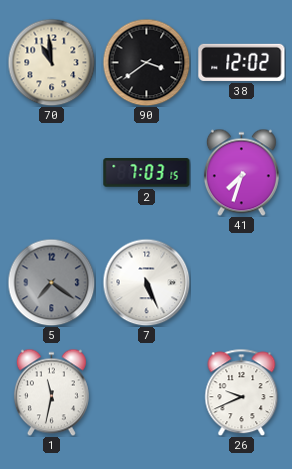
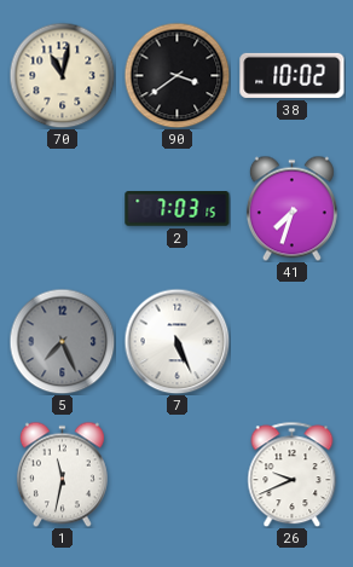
70: 10:59 -> 11:02
38: 12:02 -> 10:02
5: 7:21 -> 7:26
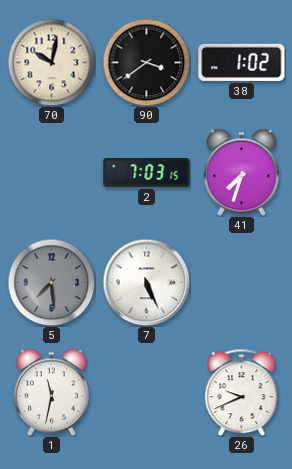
70: 11:02 -> 10:02
38: 10:02 -> 1:02
5: 7:26 -> 7:29
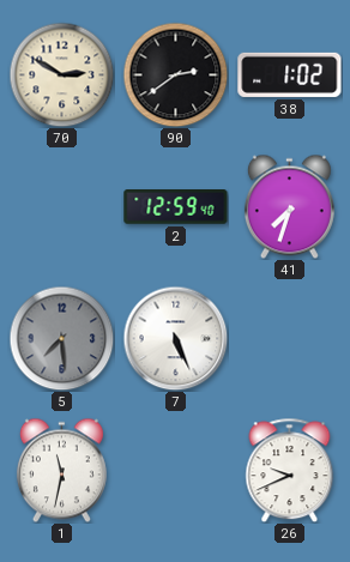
70: 10:02 -> 2:50
90: 3:39 -> 2:39
2: 7:03 -> 12:59
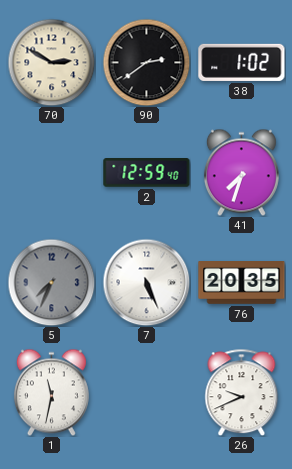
5: 7:29 -> 7:34
76: none -> 20:35
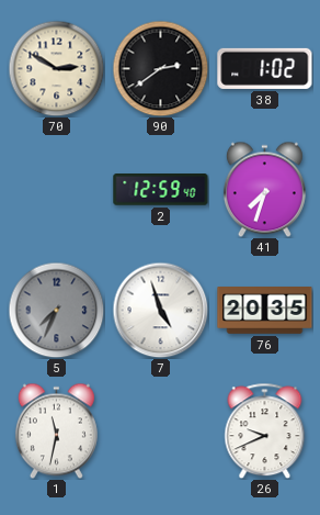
7: 5:26 -> 4:57
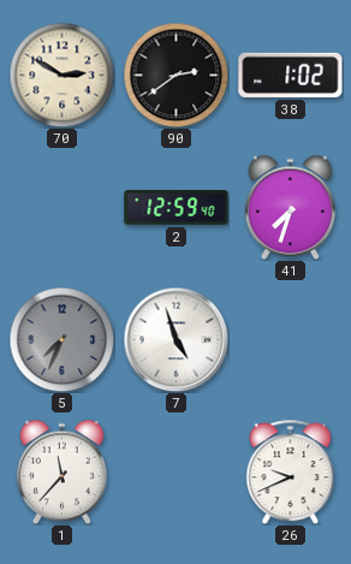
76: 20:35 -> none
1: 11:32 -> 11:37
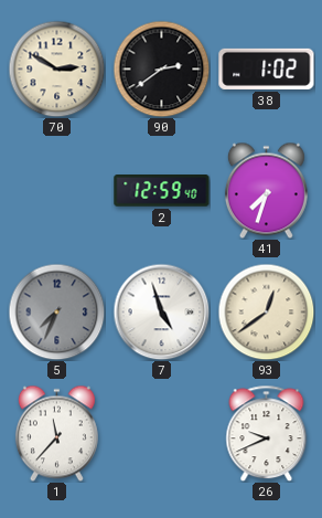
93: none -> 12:39
